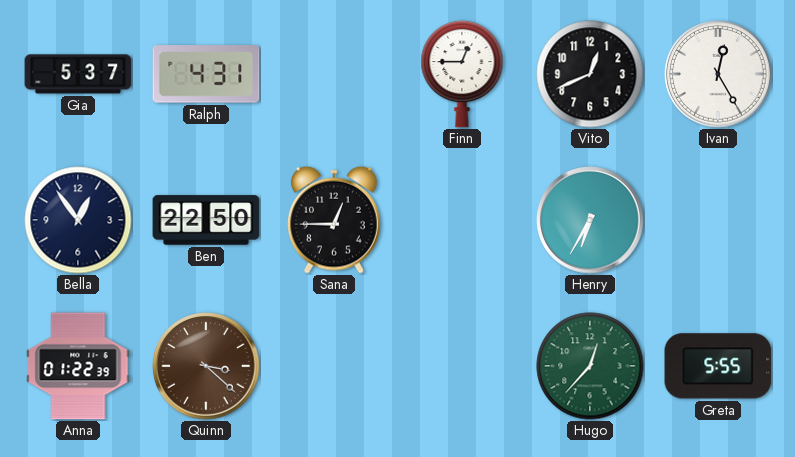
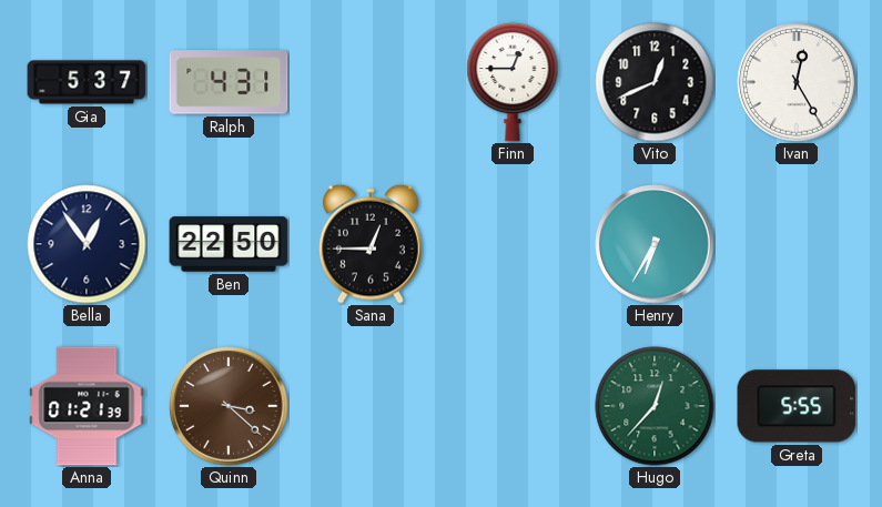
Anna: 01:22 -> 01:21
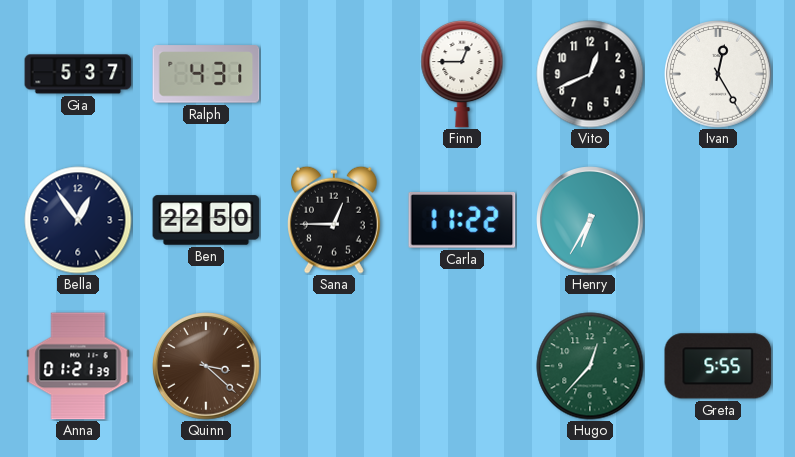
Carla: none -> 11:22
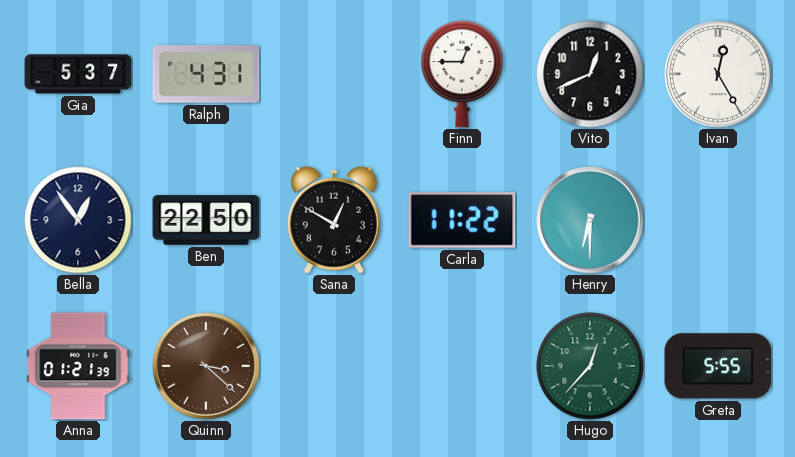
Sana: 12:45 -> 12:50
Henry: 6:35 -> 6:30
